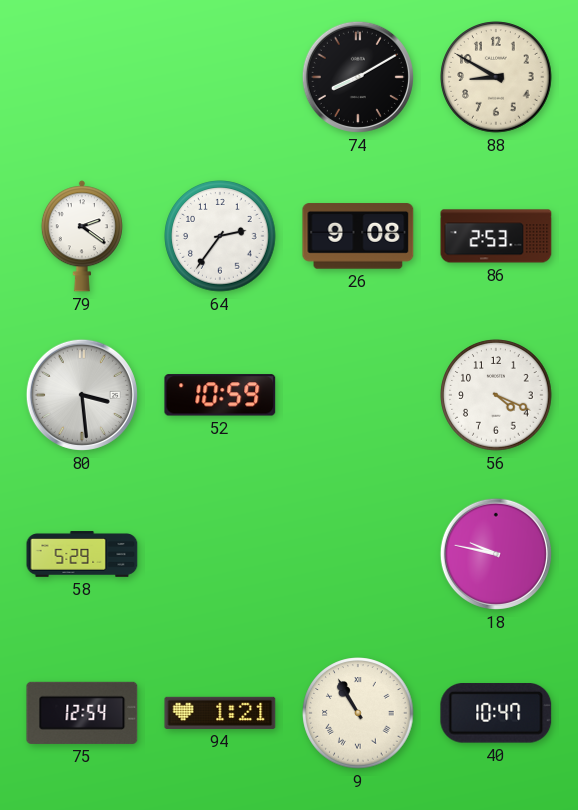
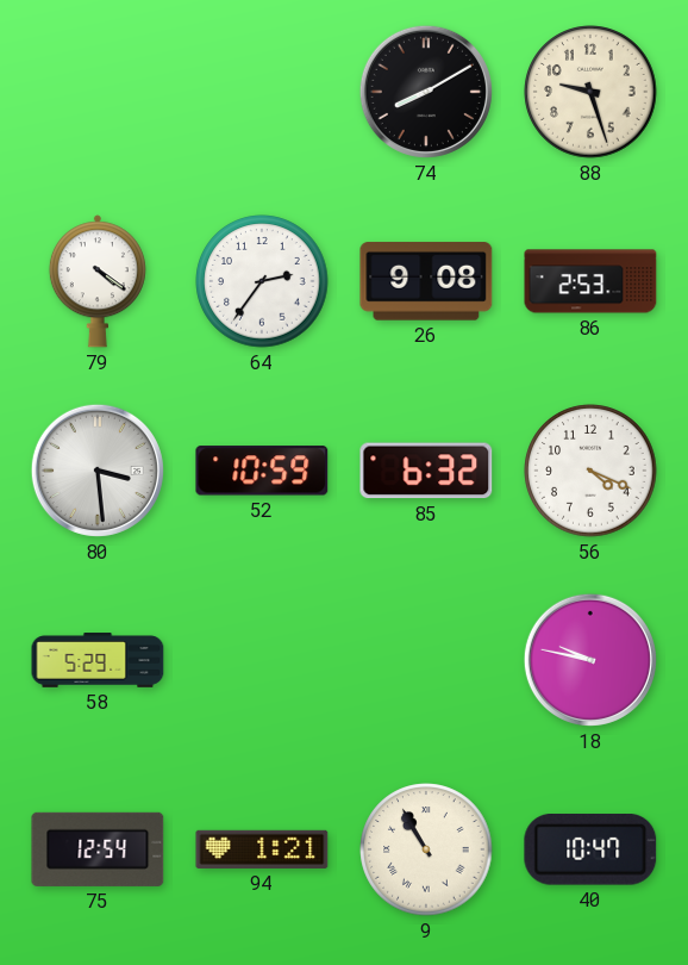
88: 8:50 -> 9:27
79: 2:21 -> 4:21
85: none -> 6:32
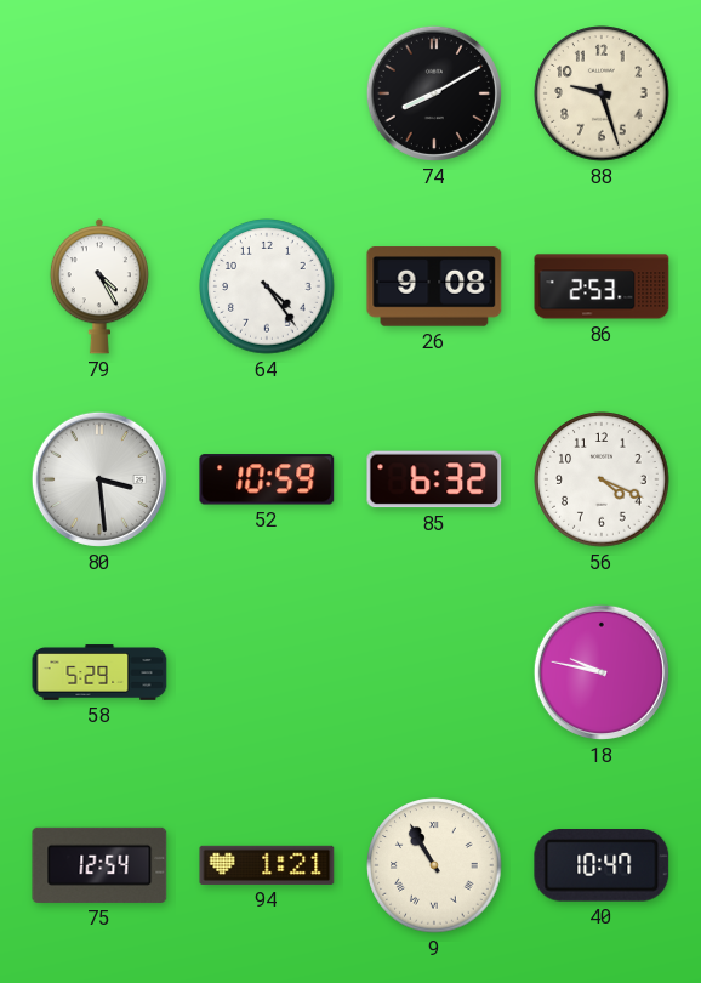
79: 4:21 -> 4:25
64: 2:36 -> 4:24
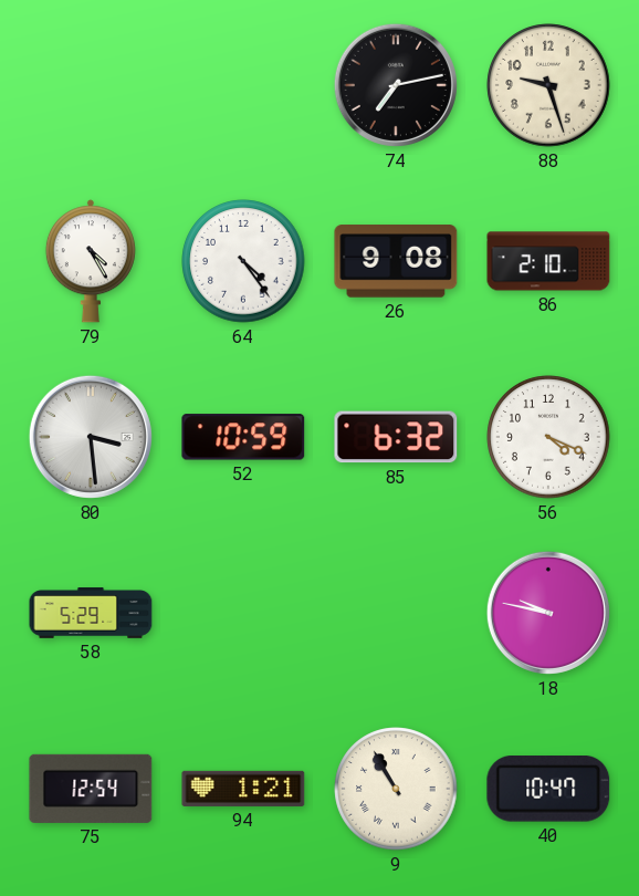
74: 8:10 -> 7:13
86: 2:53 -> 2:10
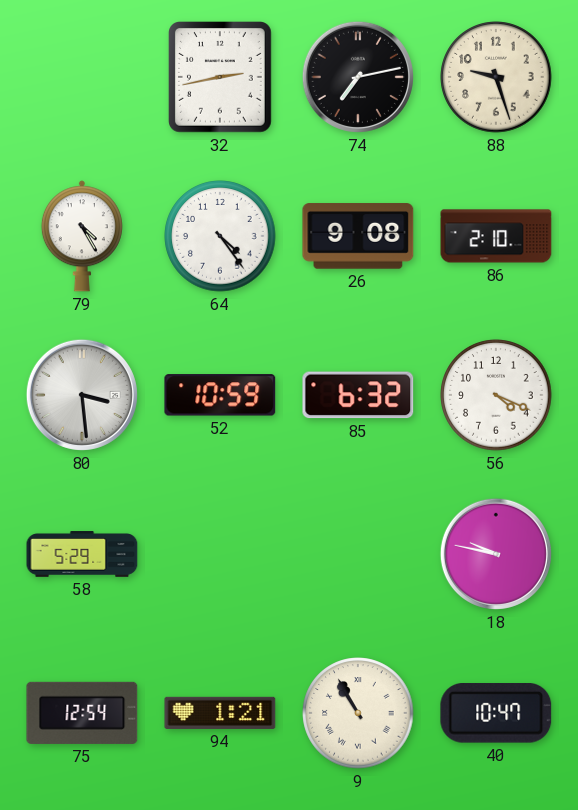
32: none -> 2:43
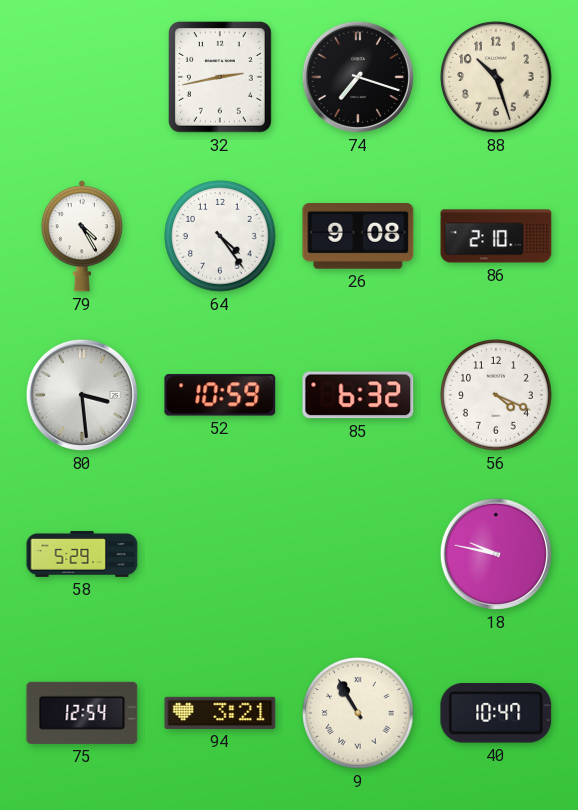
74: 7:13 -> 7:18
88: 9:27 -> 10:27
94: 1:21 -> 3:21
